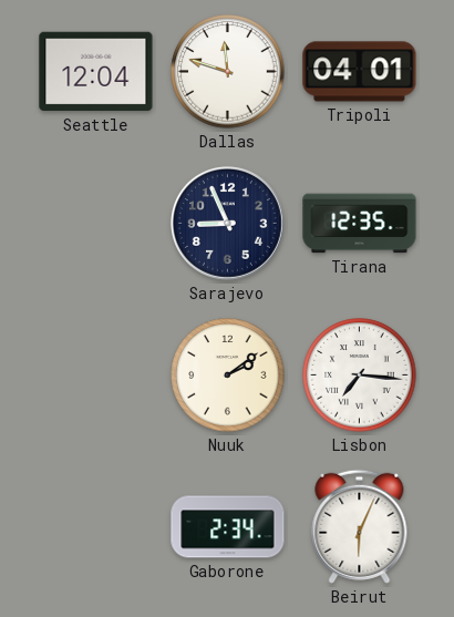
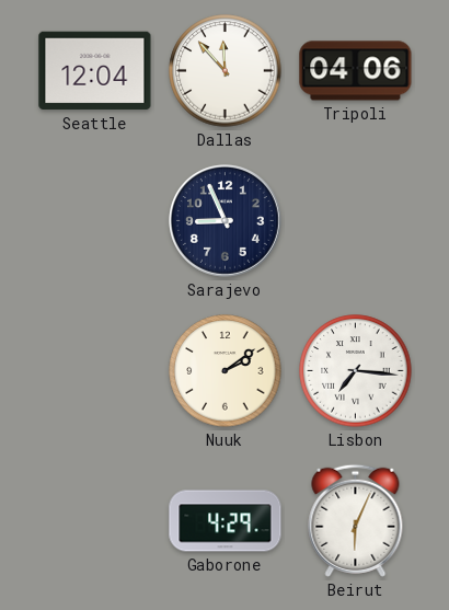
Dallas: 11:48 -> 11:53
Tripoli: 04:01 -> 04:06
Tirana: 12:35 -> none
Gaborone: 2:34 -> 4:29
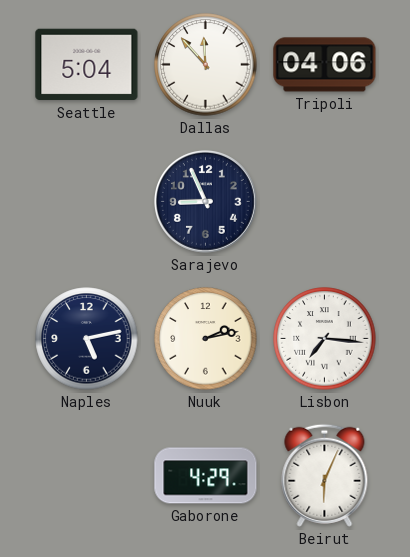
Seattle: 12:04 -> 5:04
Naples: none -> 5:13
Nuuk: 2:09 -> 2:13
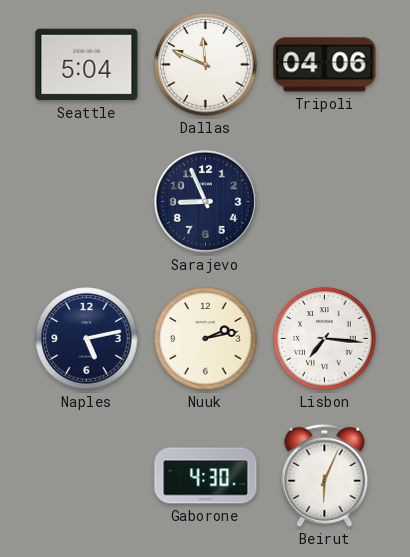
Dallas: 11:53 -> 11:49
Gaborone: 4:29 -> 4:30
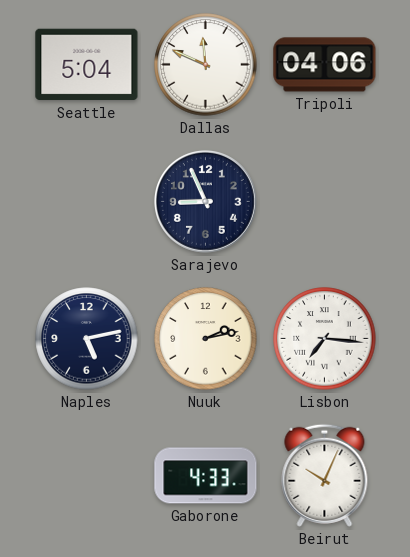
Gaborone: 4:30 -> 4:33
Beirut: 6:04 -> 10:04
